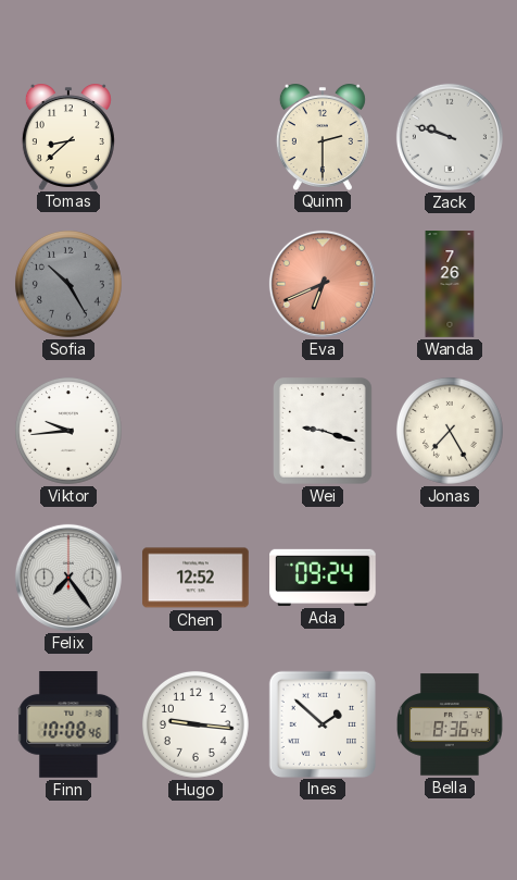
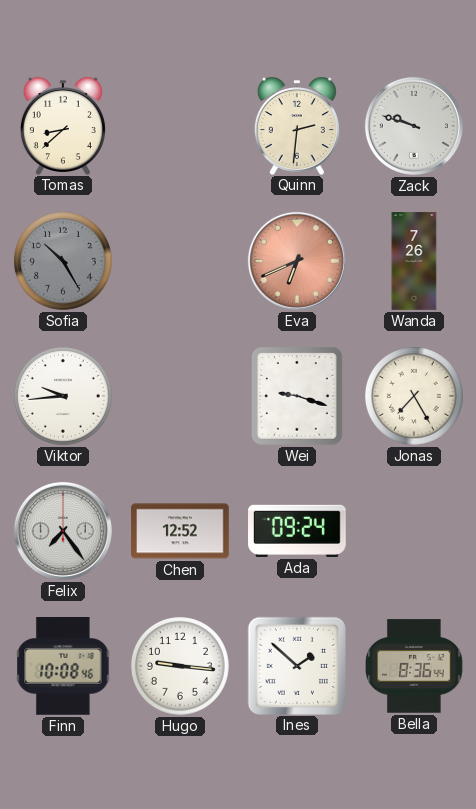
Quinn: 2:30 -> 2:31
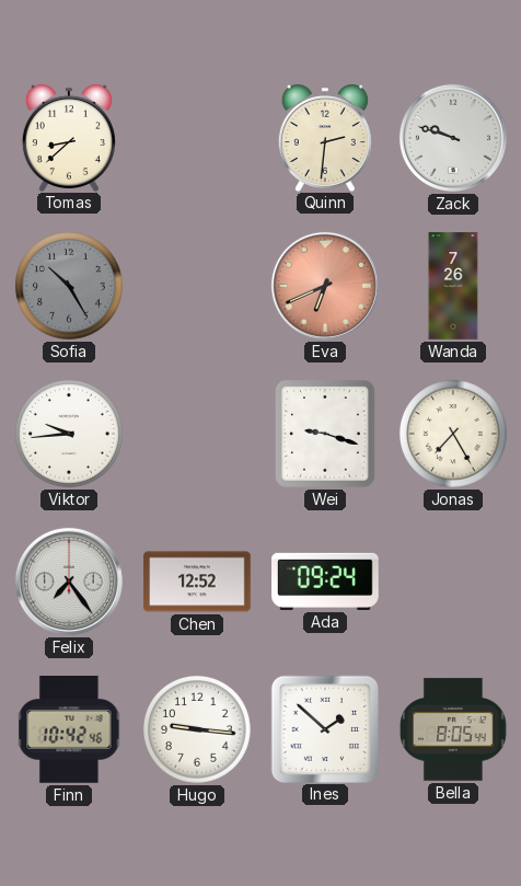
Finn: 10:08 -> 10:42
Bella: 8:36 -> 8:05
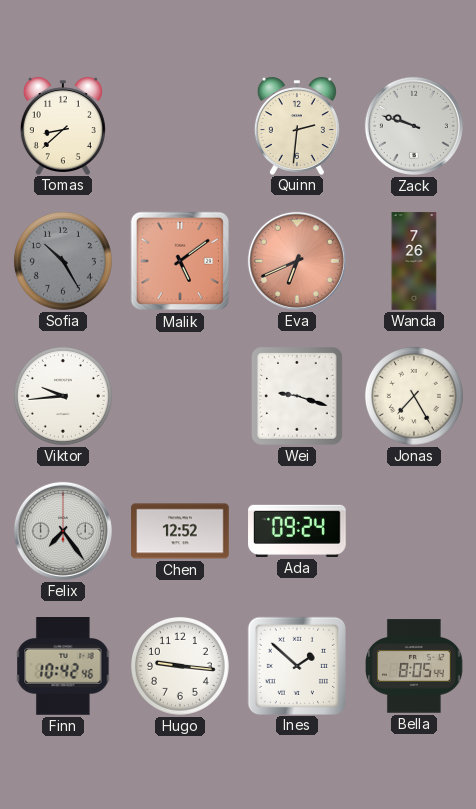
Malik: none -> 5:09
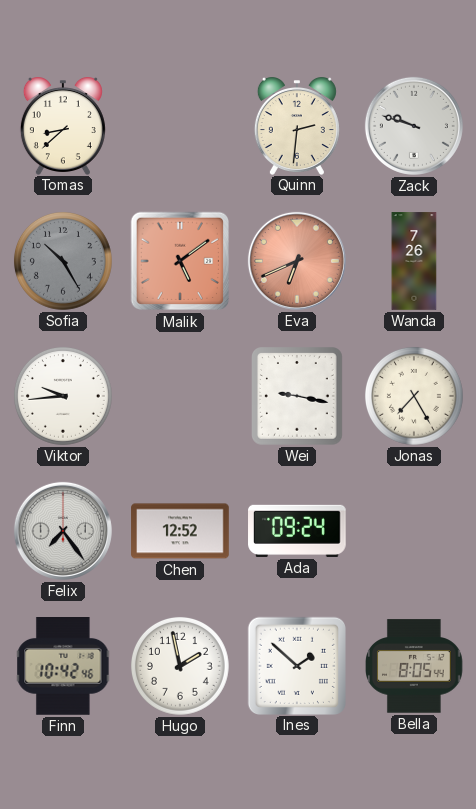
Wei: 9:18 -> 9:17
Hugo: 9:16 -> 1:58
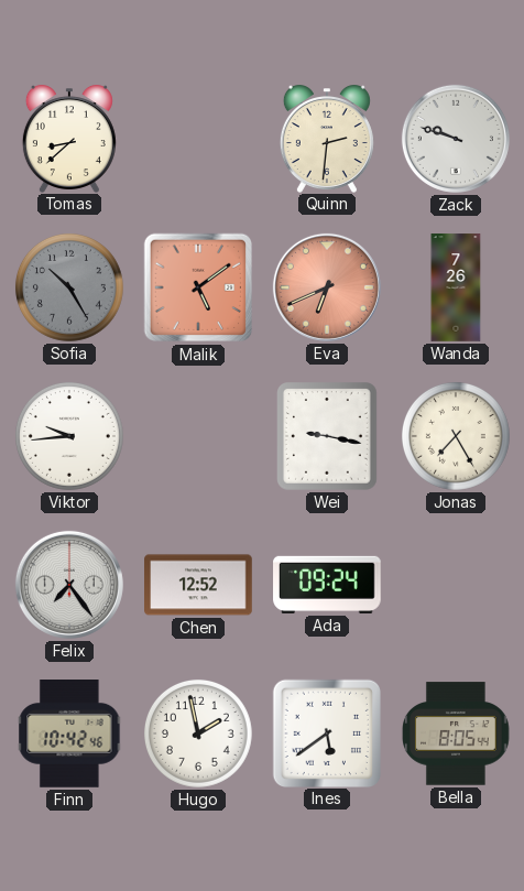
Ines: 1:52 -> 5:39
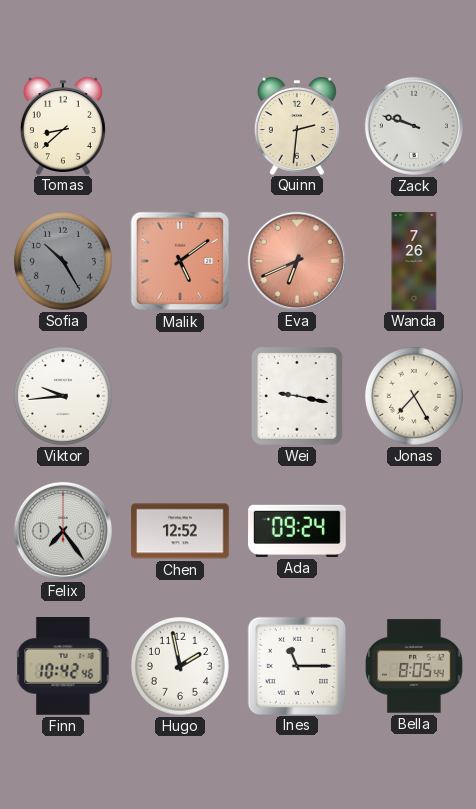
Ines: 5:39 -> 11:15
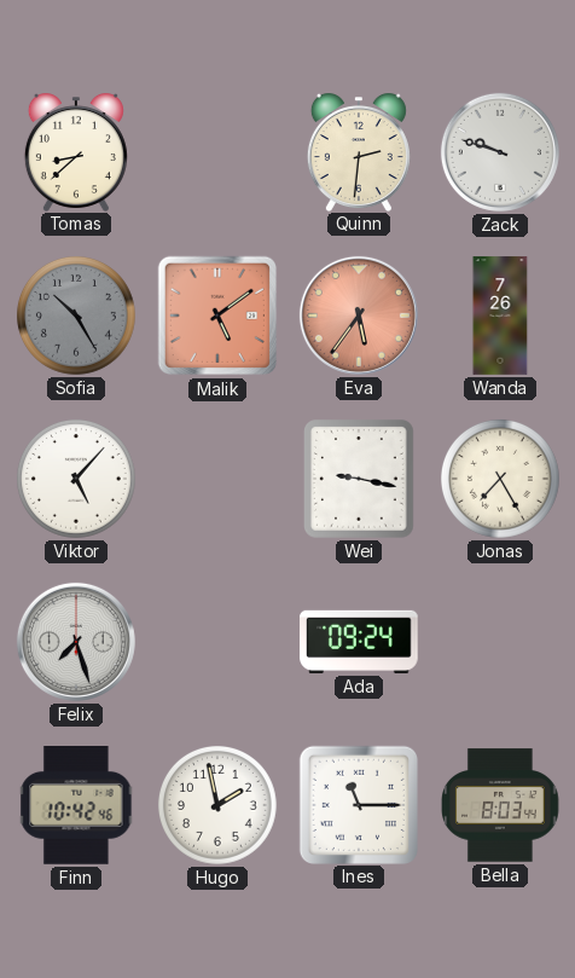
Eva: 6:41 -> 5:36
Viktor: 9:44 -> 5:07
Felix: 7:24 -> 7:27
Chen: 12:52 -> none
Bella: 8:05 -> 8:03
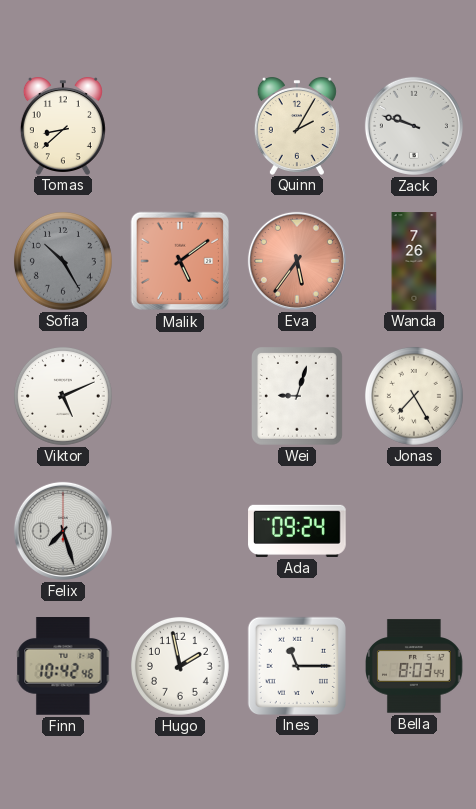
Quinn: 2:31 -> 2:05
Viktor: 5:07 -> 5:11
Wei: 9:17 -> 9:03
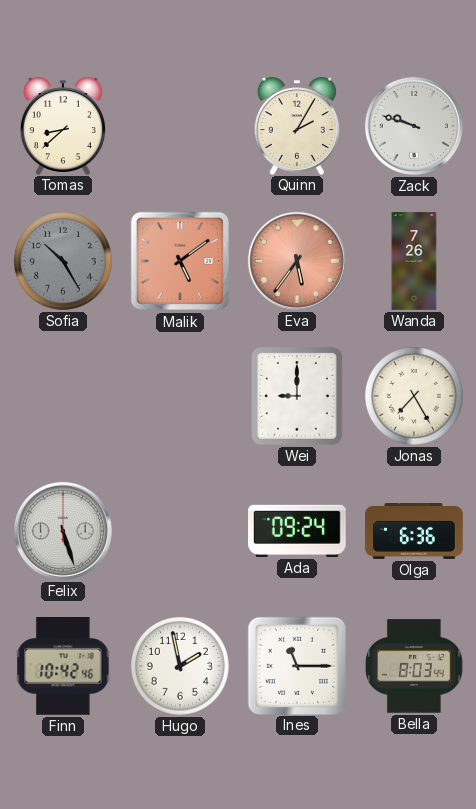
Viktor: 5:11 -> none
Wei: 9:03 -> 9:00
Felix: 7:27 -> 5:27
Olga: none -> 6:36
